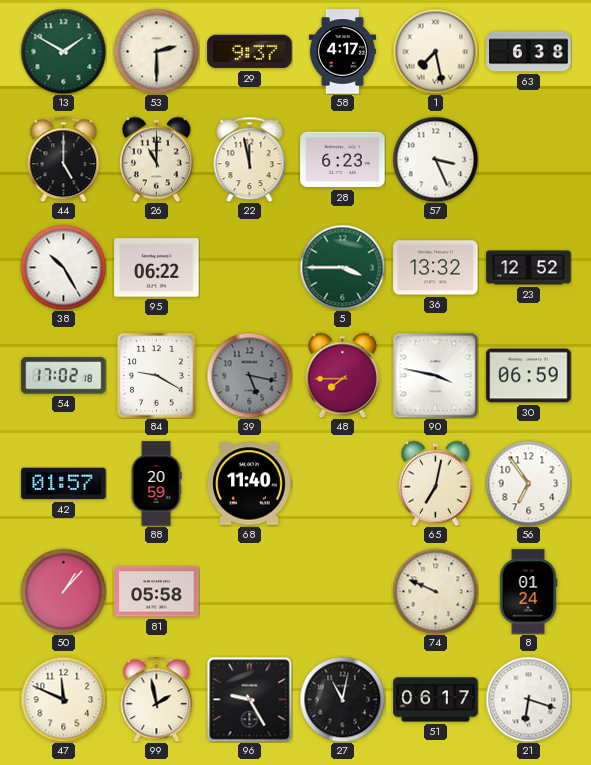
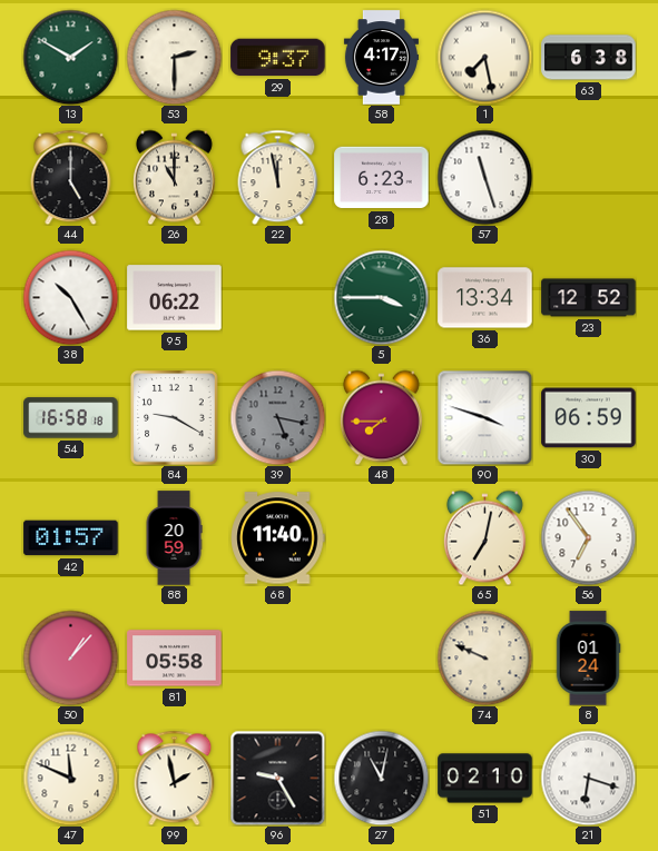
57: 3:26 -> 11:27
36: 13:32 -> 13:34
54: 17:02 -> 16:58
90: 3:47 -> 3:48
51: 06:17 -> 02:10
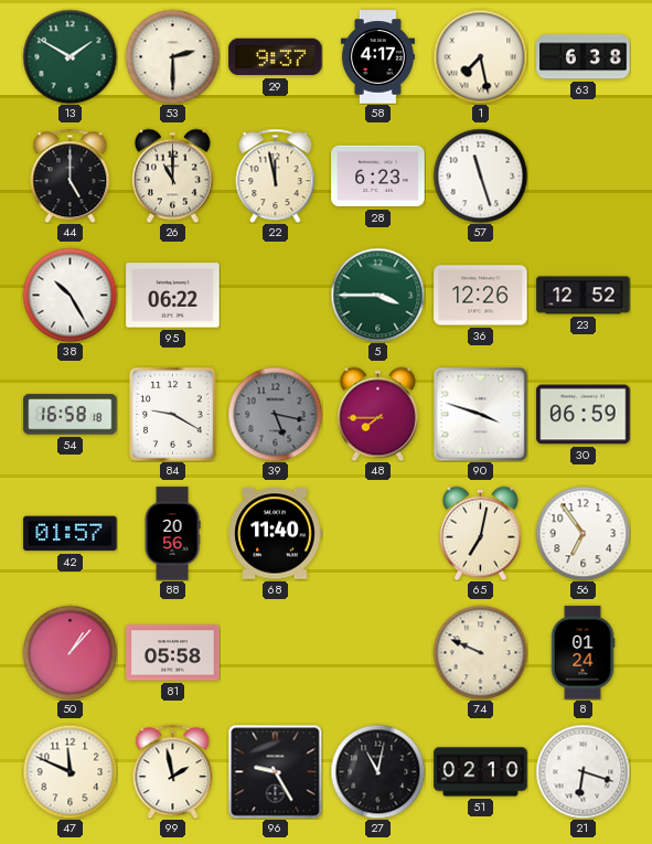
36: 13:34 -> 12:26
88: 20:59 -> 20:56
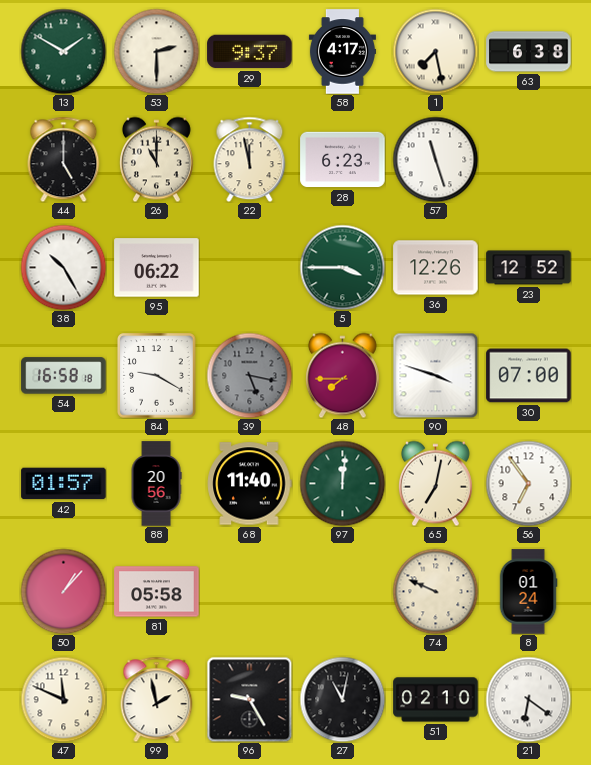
30: 06:59 -> 07:00
97: none -> 12:01
21: 6:18 -> 6:21
